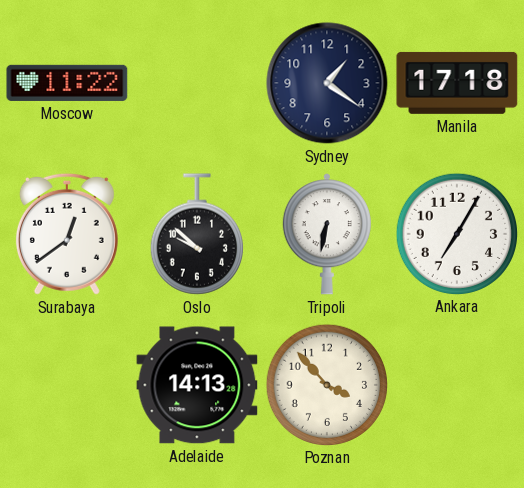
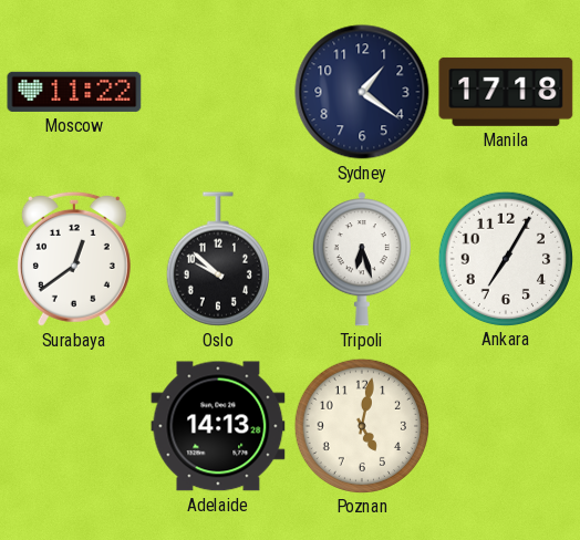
Tripoli: 6:32 -> 6:27
Poznan: 3:53 -> 5:02
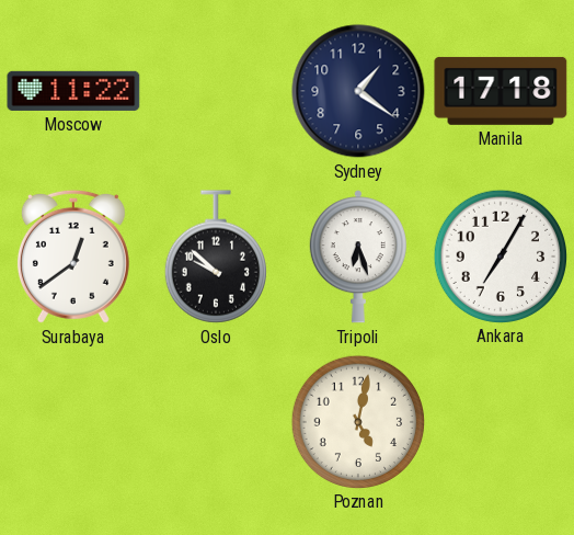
Adelaide: 14:13 -> none
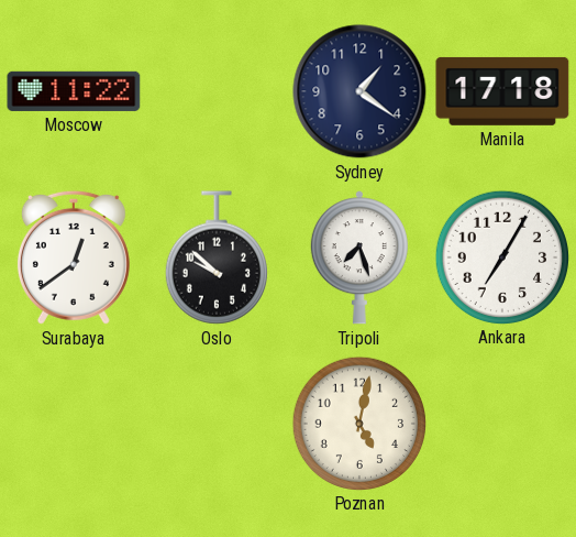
Tripoli: 6:27 -> 7:27
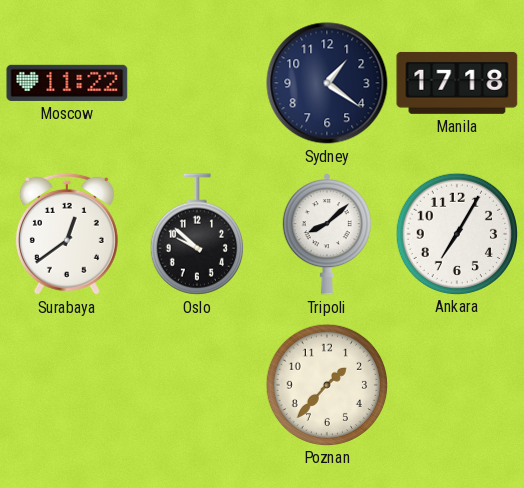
Tripoli: 7:27 -> 8:08
Poznan: 5:02 -> 1:37
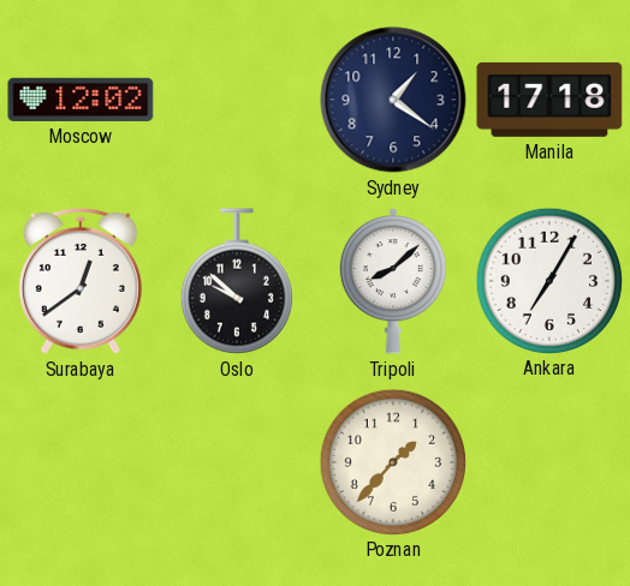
Moscow: 11:22 -> 12:02
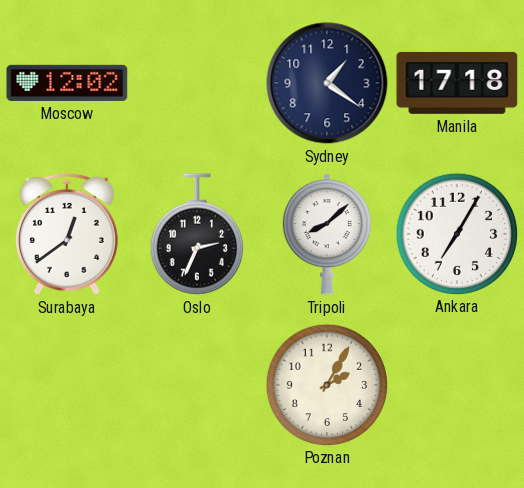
Oslo: 9:52 -> 2:34
Poznan: 1:37 -> 2:05
